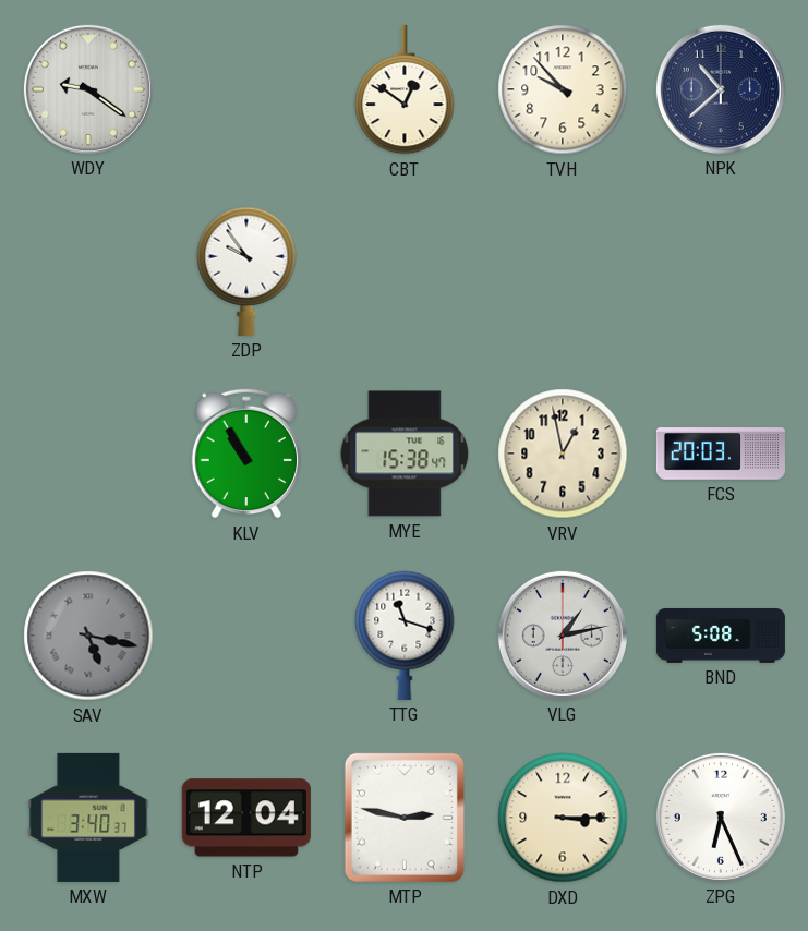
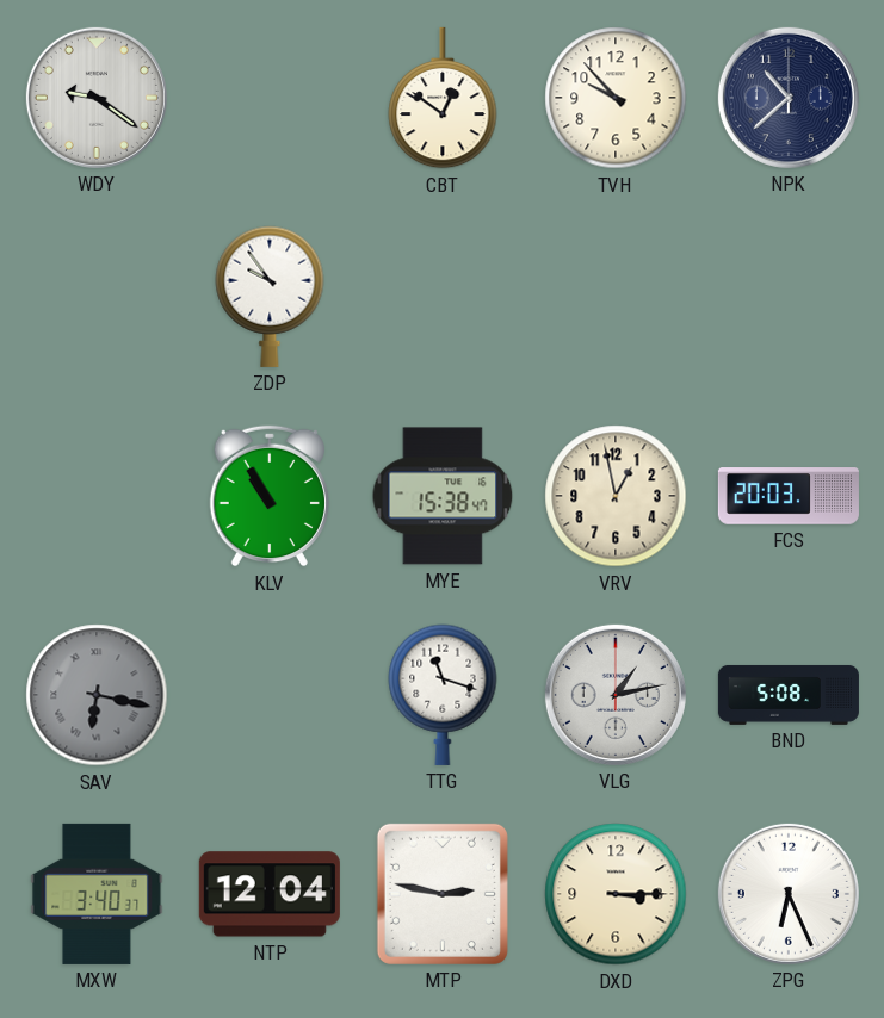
SAV: 5:17 -> 6:17
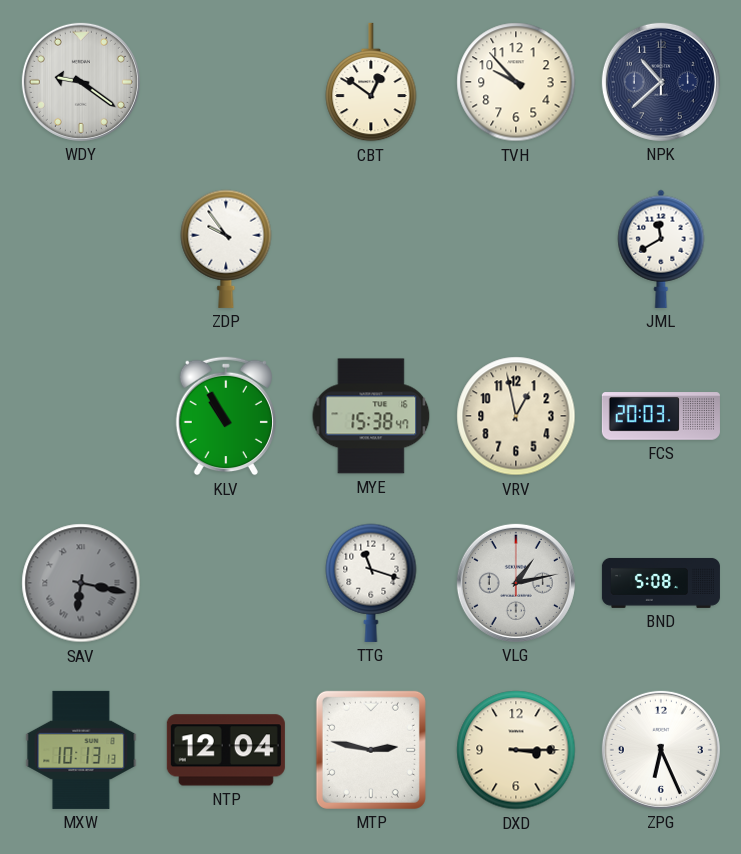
JML: none -> 11:40
MXW: 3:40 -> 10:13
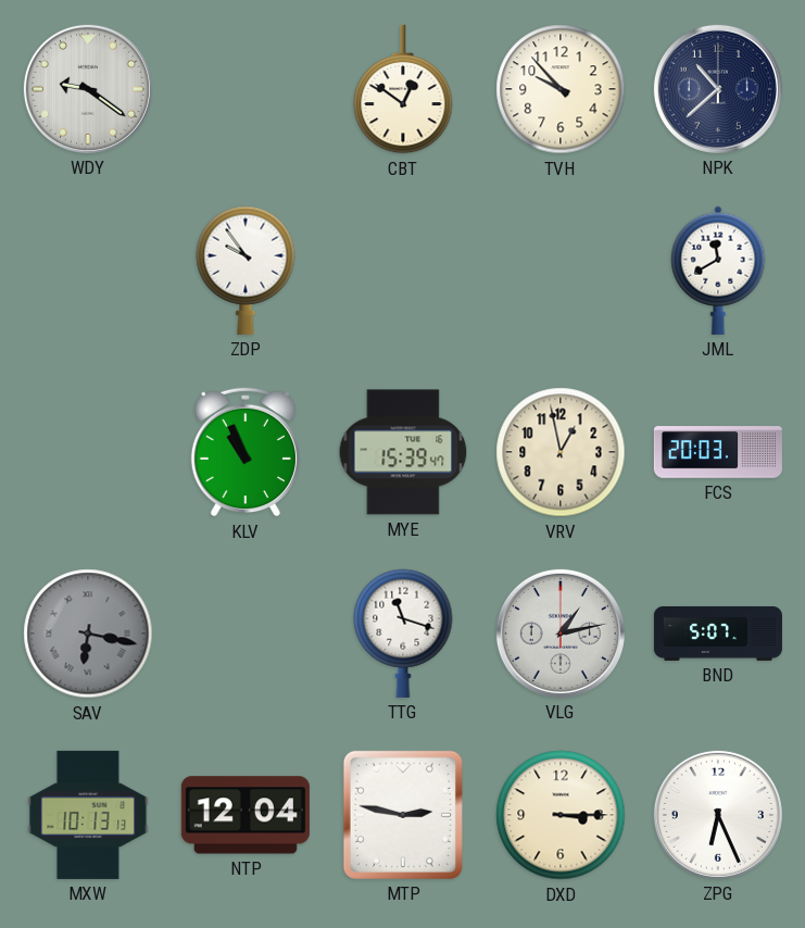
KLV: 10:55 -> 10:56
MYE: 15:38 -> 15:39
BND: 5:08 -> 5:07
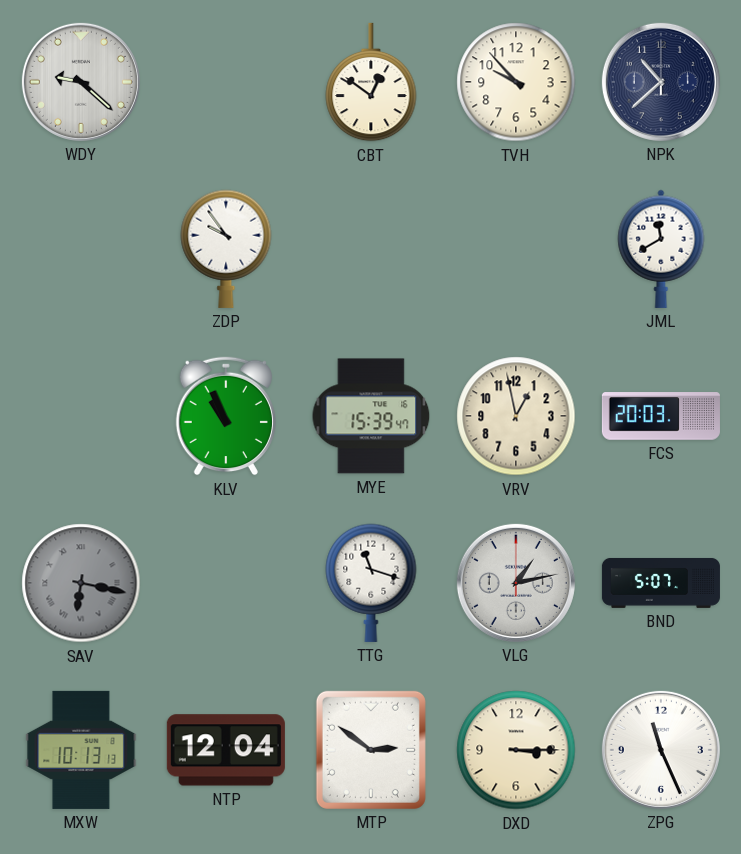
WDY: 9:21 -> 9:22
MTP: 2:47 -> 2:51
ZPG: 6:26 -> 11:26
